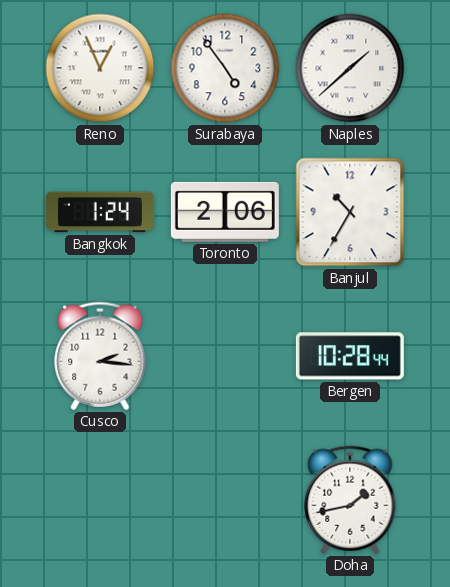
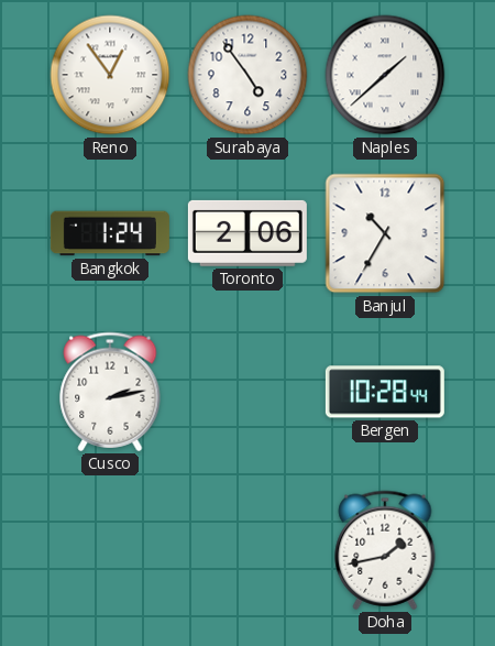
Reno: 12:56 -> 12:54
Cusco: 2:16 -> 2:13
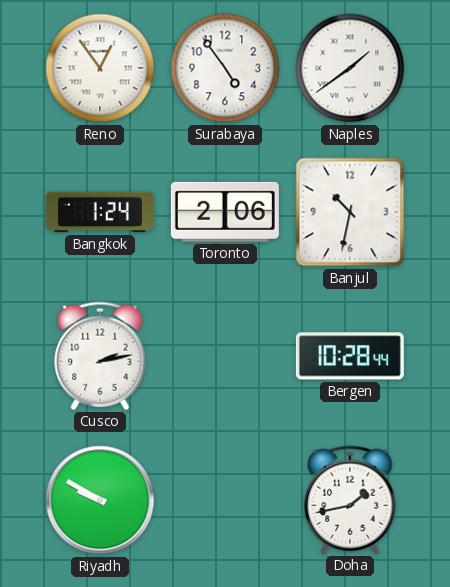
Naples: 1:38 -> 1:39
Banjul: 10:35 -> 10:32
Riyadh: none -> 9:50
